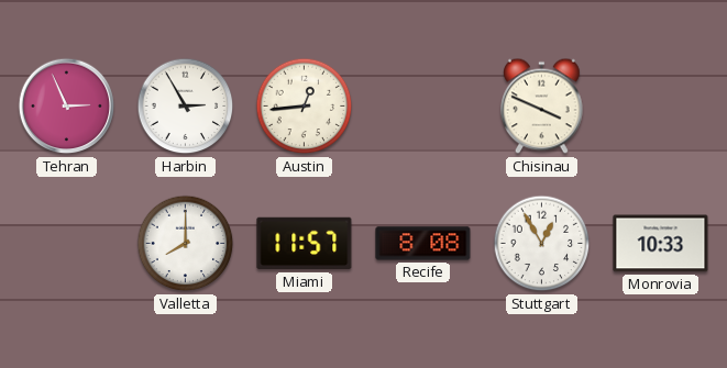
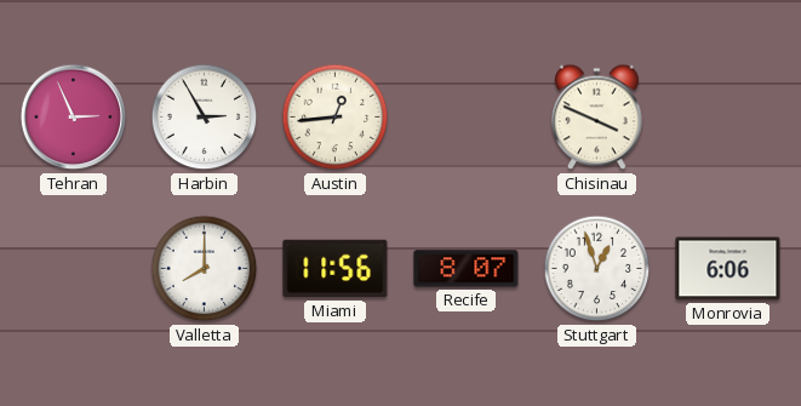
Miami: 11:57 -> 11:56
Recife: 8:08 -> 8:07
Stuttgart: 12:55 -> 12:57
Monrovia: 10:33 -> 6:06
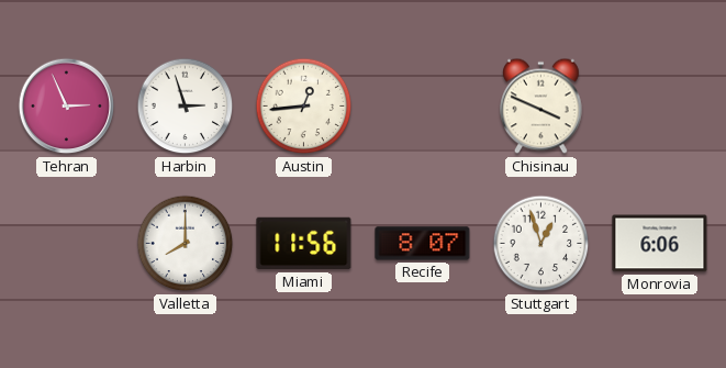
Harbin: 2:55 -> 2:57
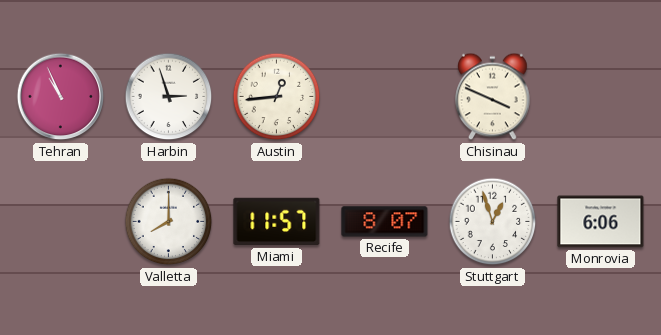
Tehran: 2:56 -> 10:56
Miami: 11:56 -> 11:57
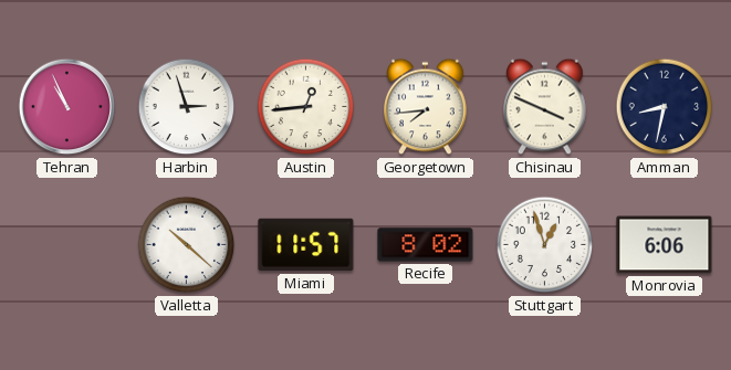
Georgetown: none -> 7:44
Amman: none -> 8:32
Valletta: 8:00 -> 10:22
Recife: 8:07 -> 8:02
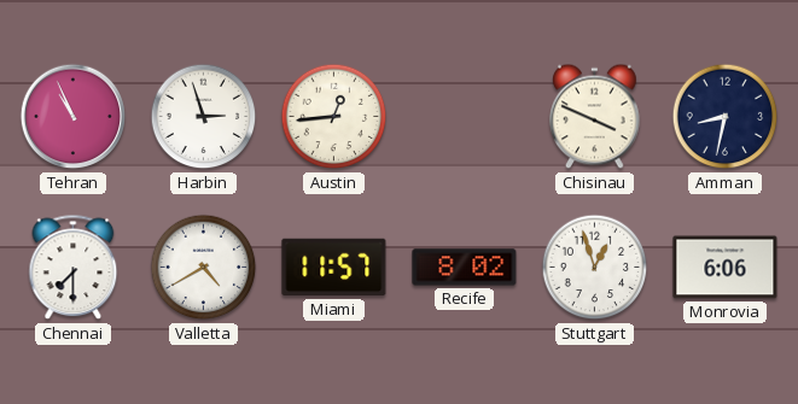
Georgetown: 7:44 -> none
Chennai: none -> 7:30
Valletta: 10:22 -> 4:40
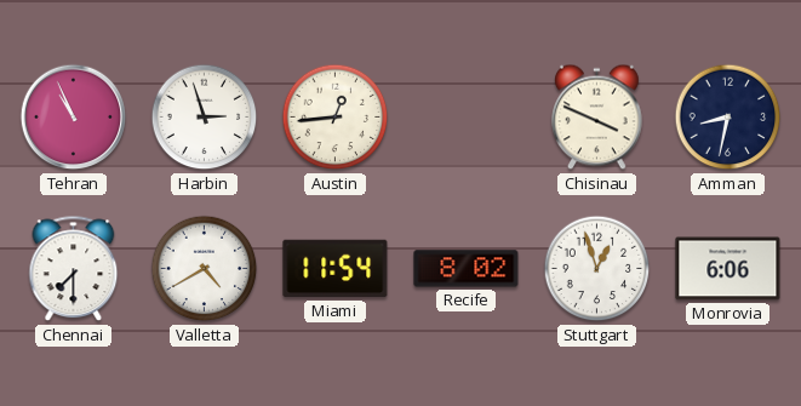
Miami: 11:57 -> 11:54
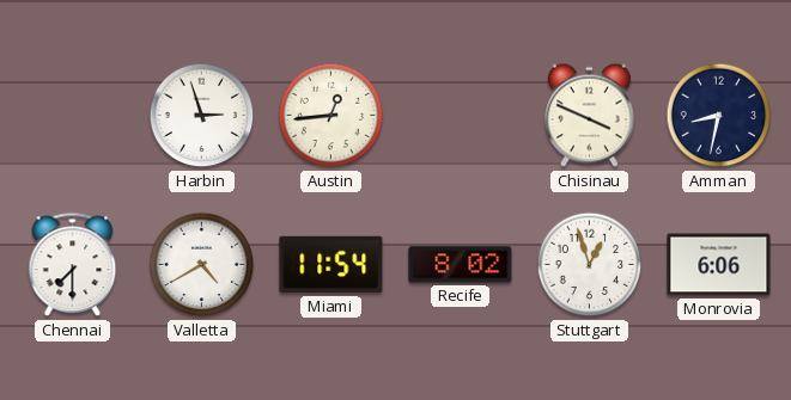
Tehran: 10:56 -> none
